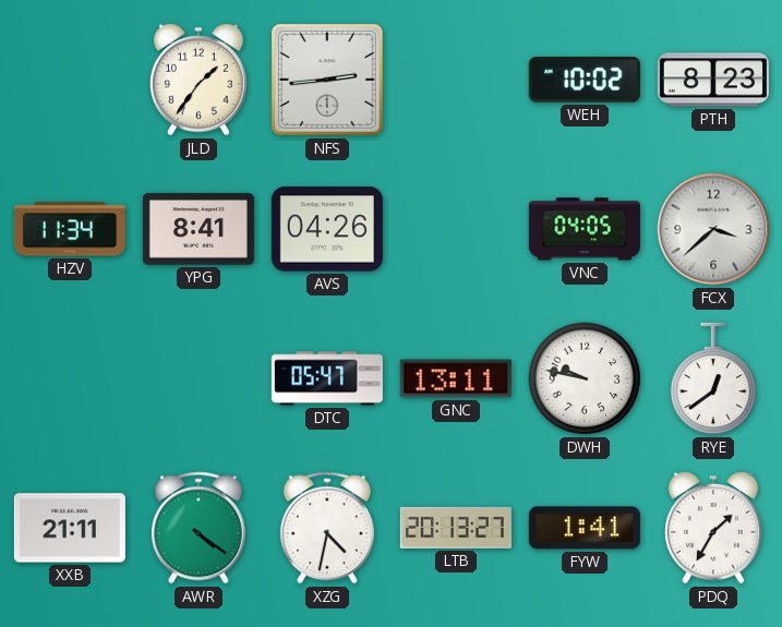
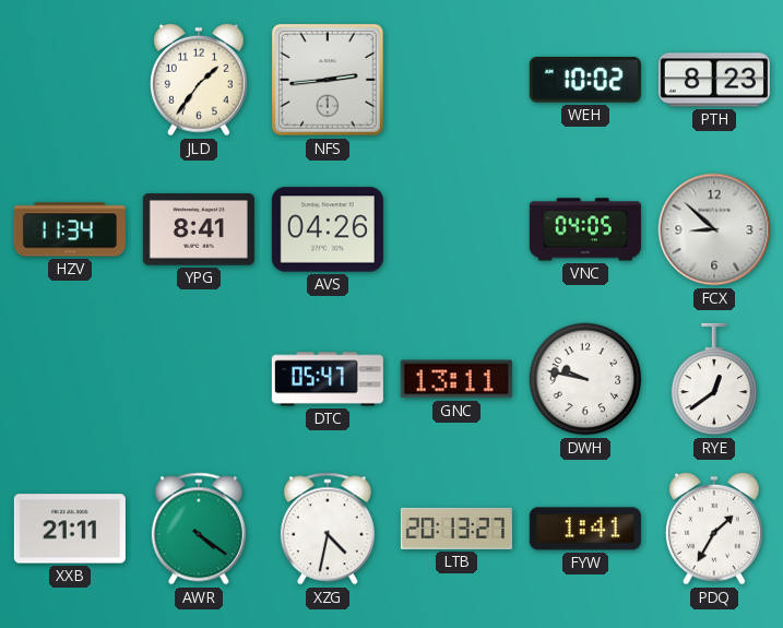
FCX: 3:38 -> 8:52
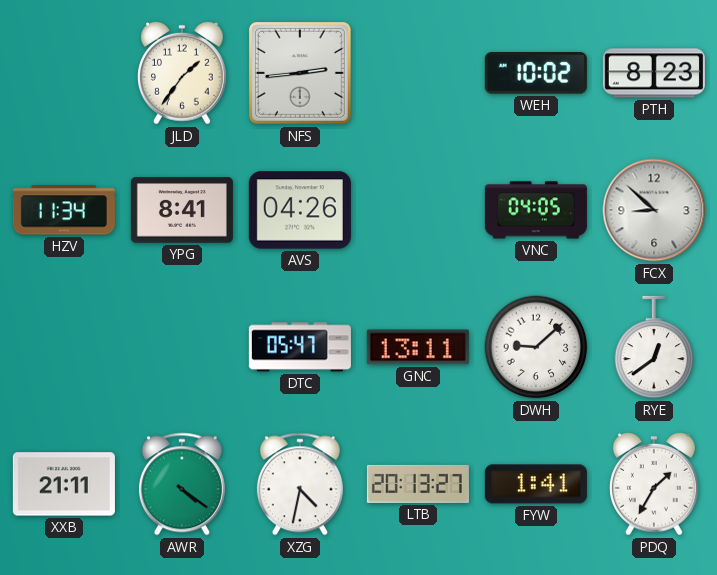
DWH: 9:47 -> 9:08
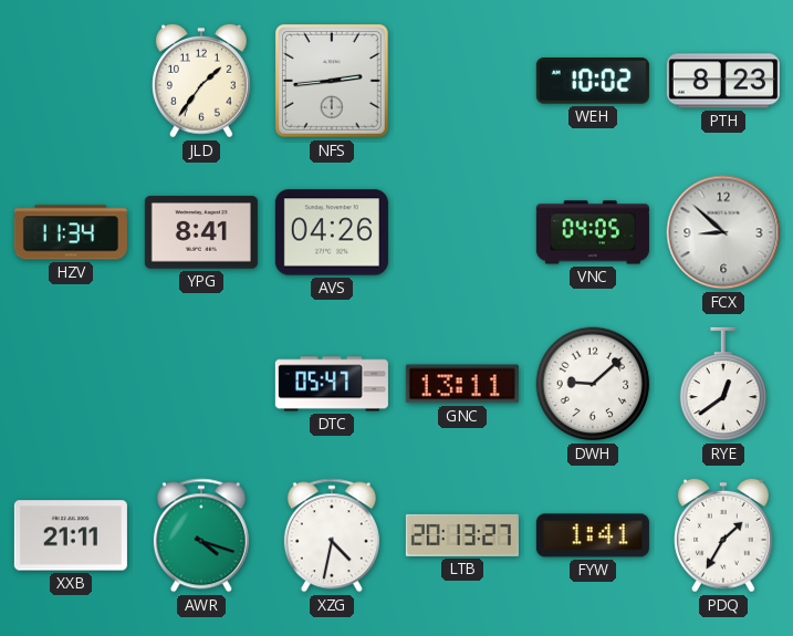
AWR: 4:21 -> 4:18
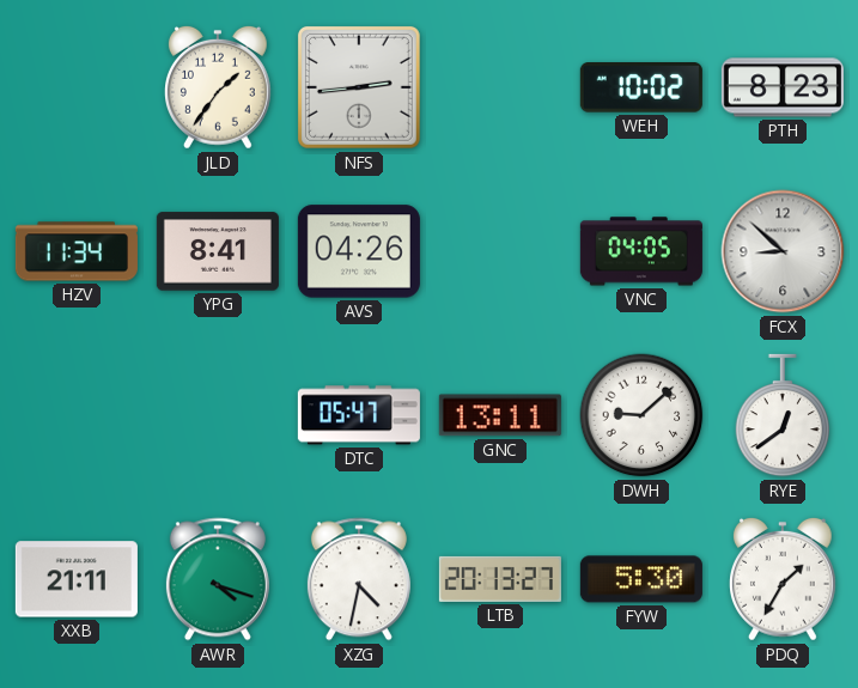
FYW: 1:41 -> 5:30
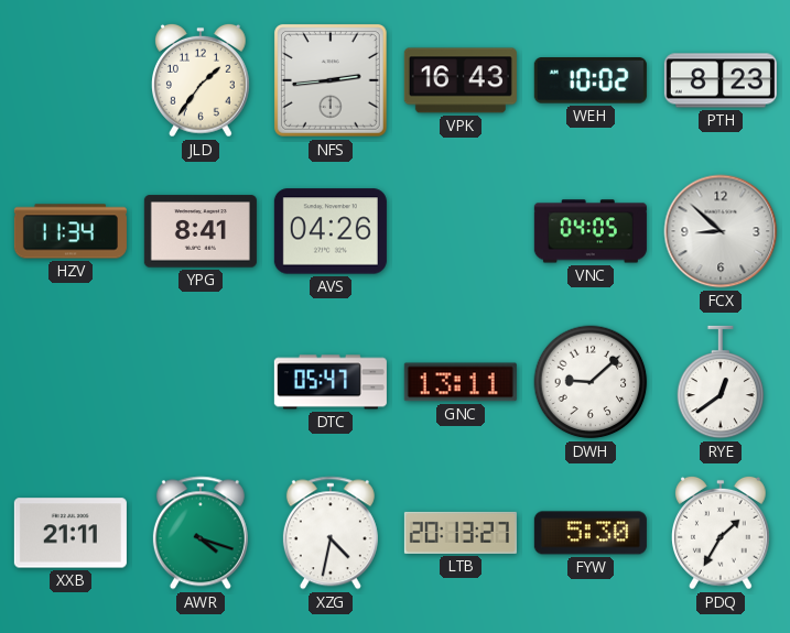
VPK: none -> 16:43
